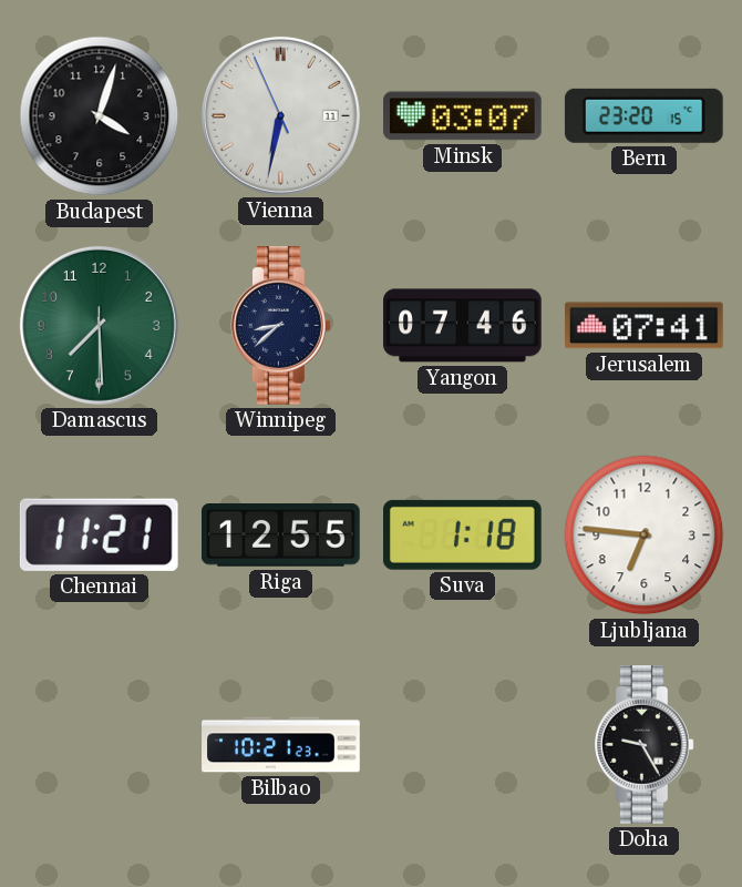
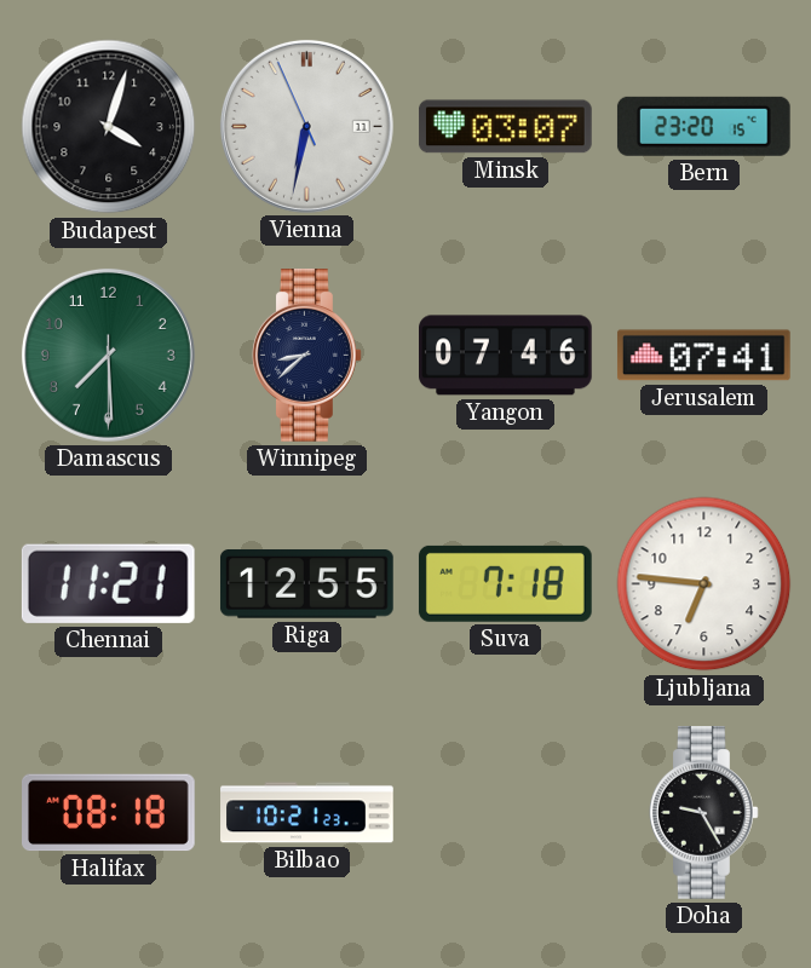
Suva: 1:18 -> 7:18
Halifax: none -> 08:18
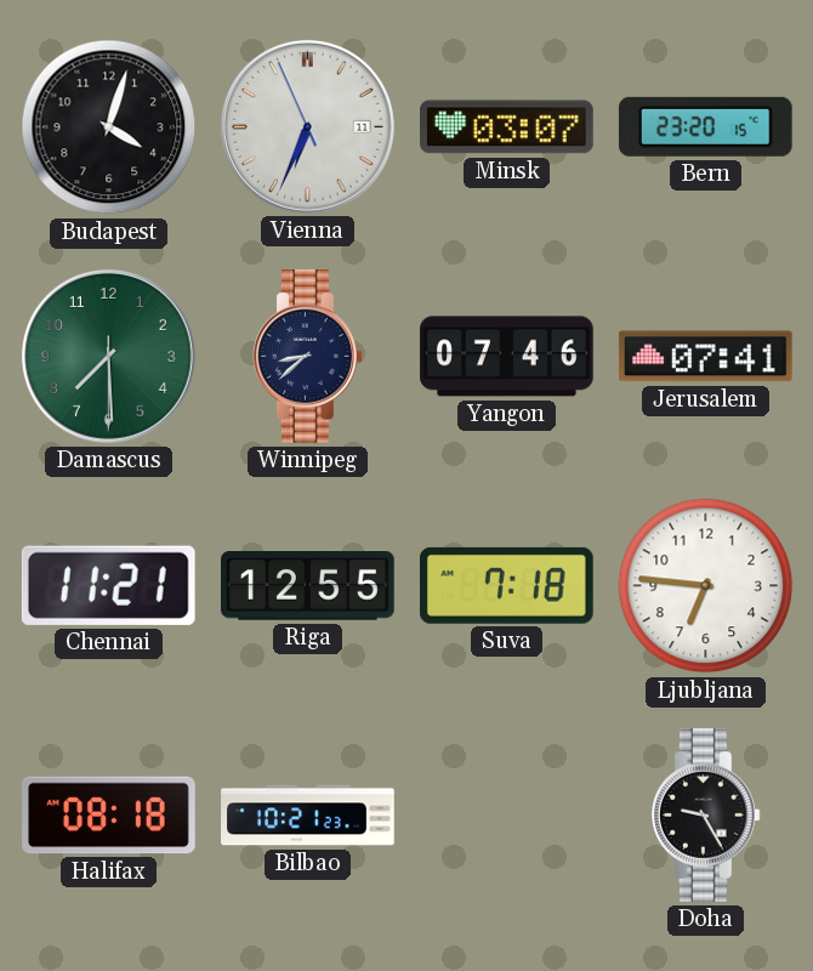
Vienna: 6:31 -> 6:33
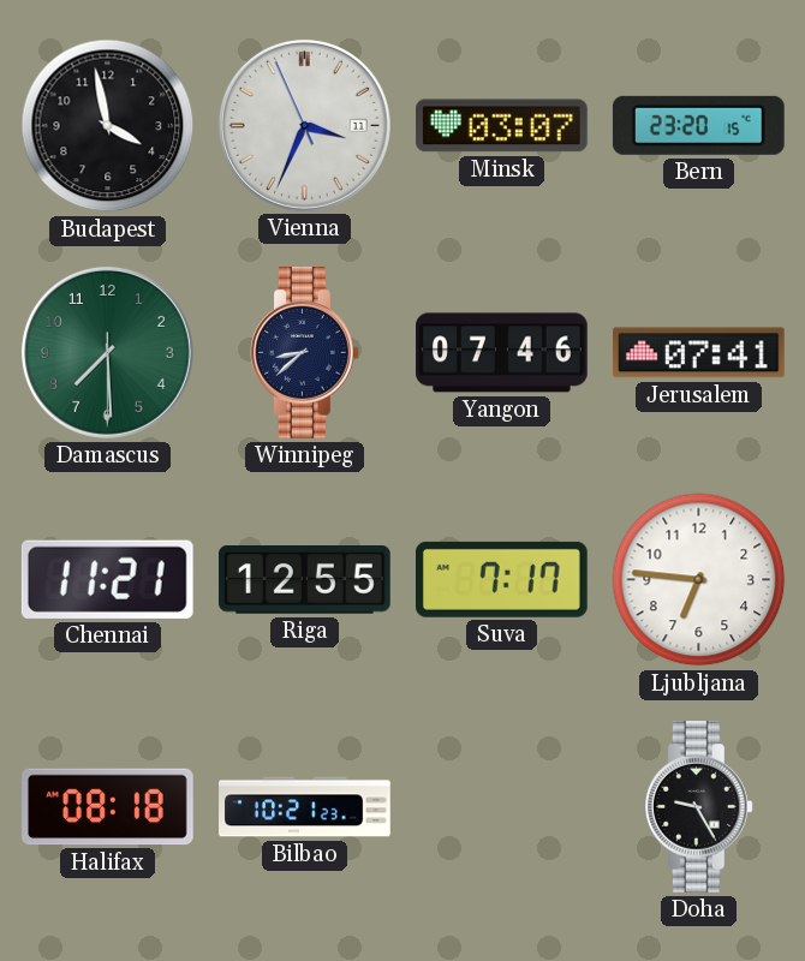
Budapest: 4:03 -> 3:58
Vienna: 6:33 -> 3:33
Suva: 7:18 -> 7:17
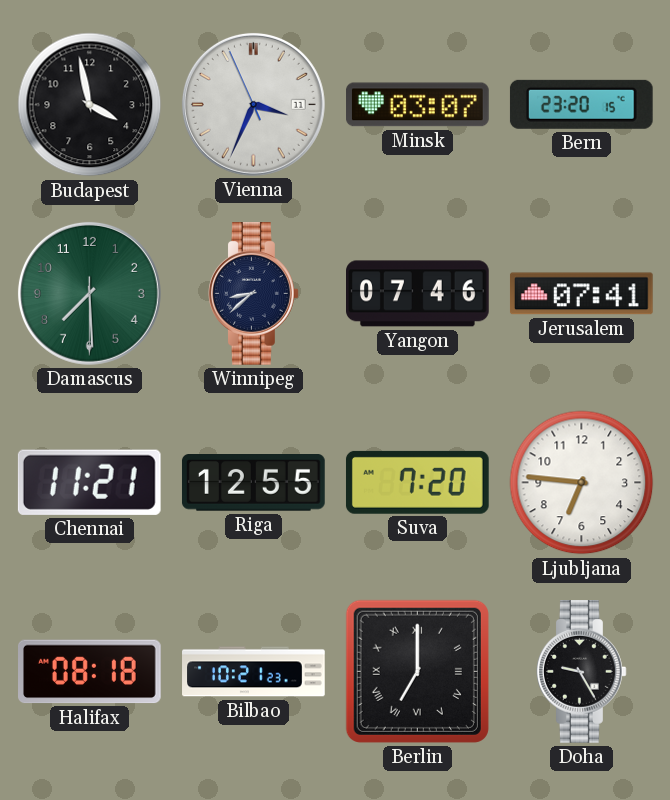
Suva: 7:17 -> 7:20
Berlin: none -> 7:00
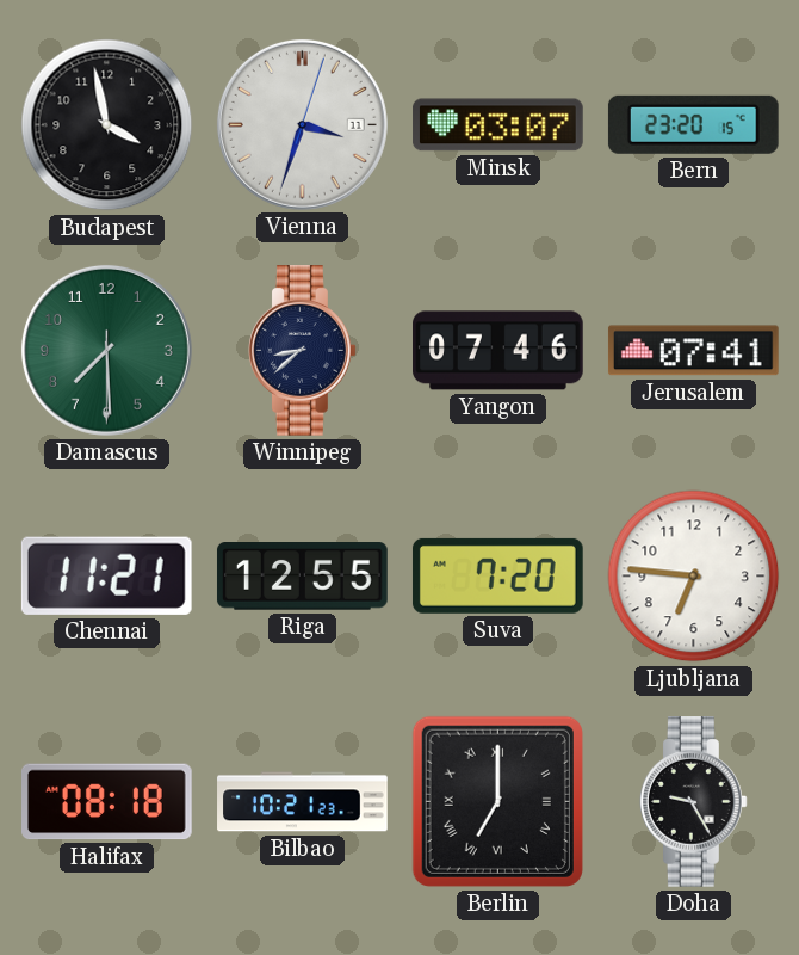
Vienna: 3:33:56 -> 3:33:03
